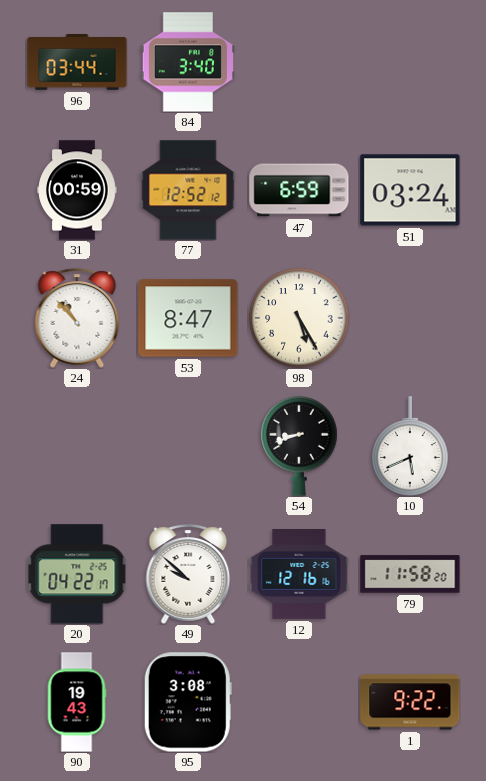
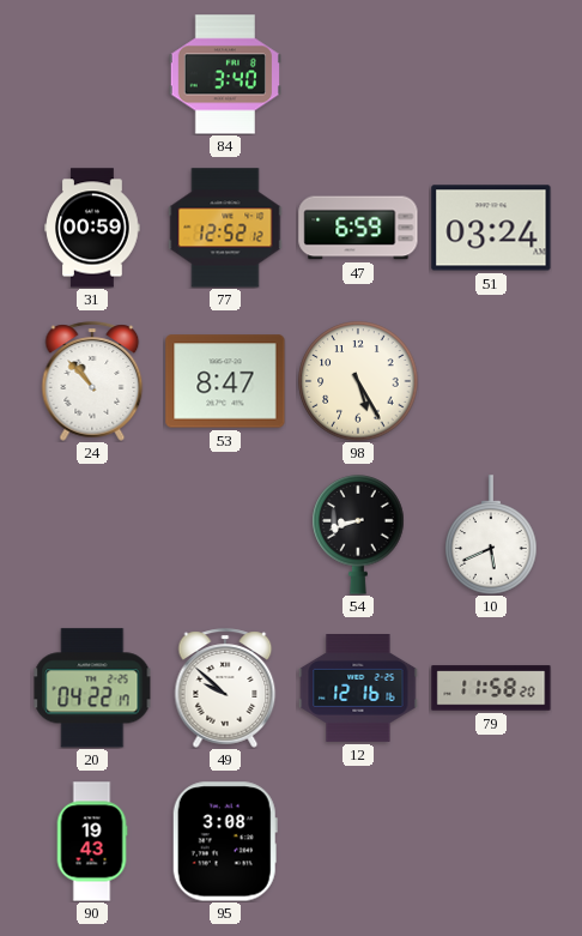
96: 03:44 -> none
1: 9:22 -> none
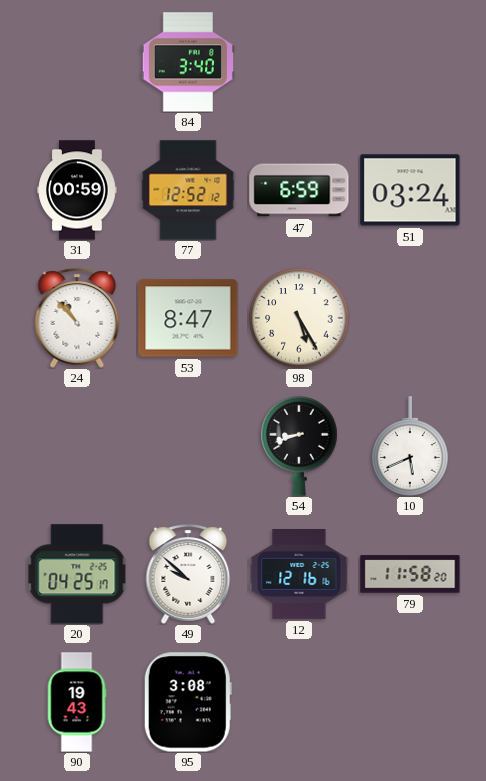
20: 04:22 -> 04:25
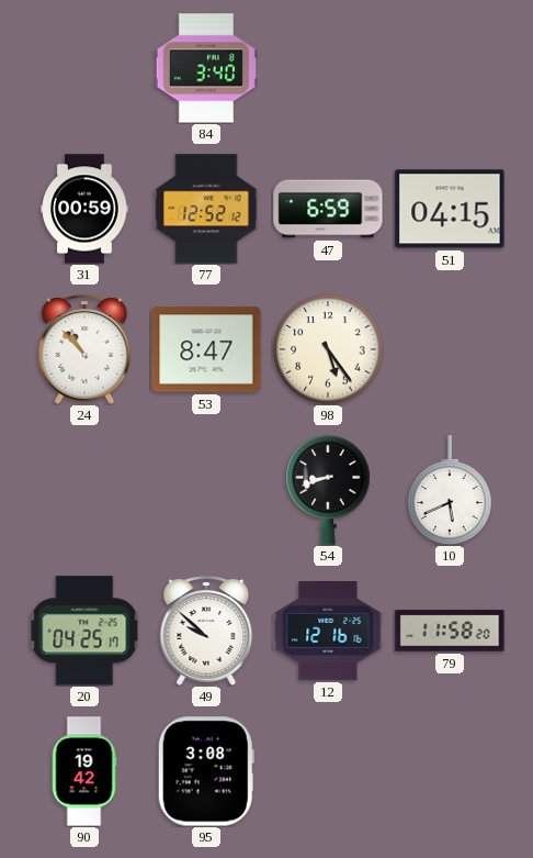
51: 03:24 -> 04:15
98: 5:25 -> 5:24
90: 19:43 -> 19:42
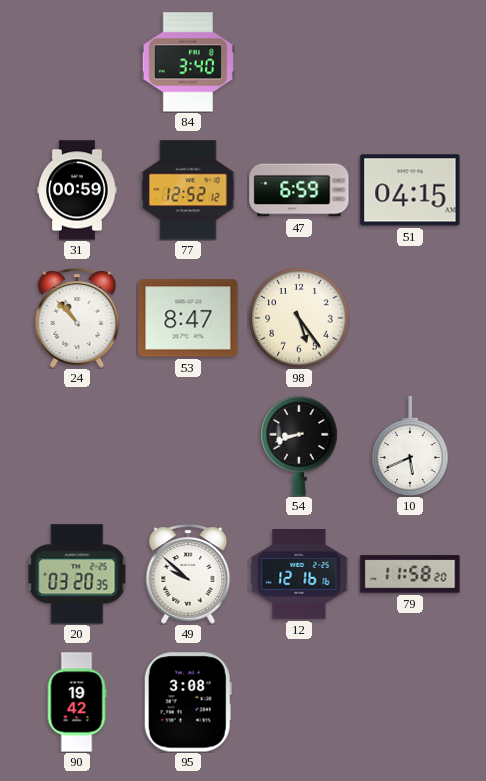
20: 04:25 -> 03:20
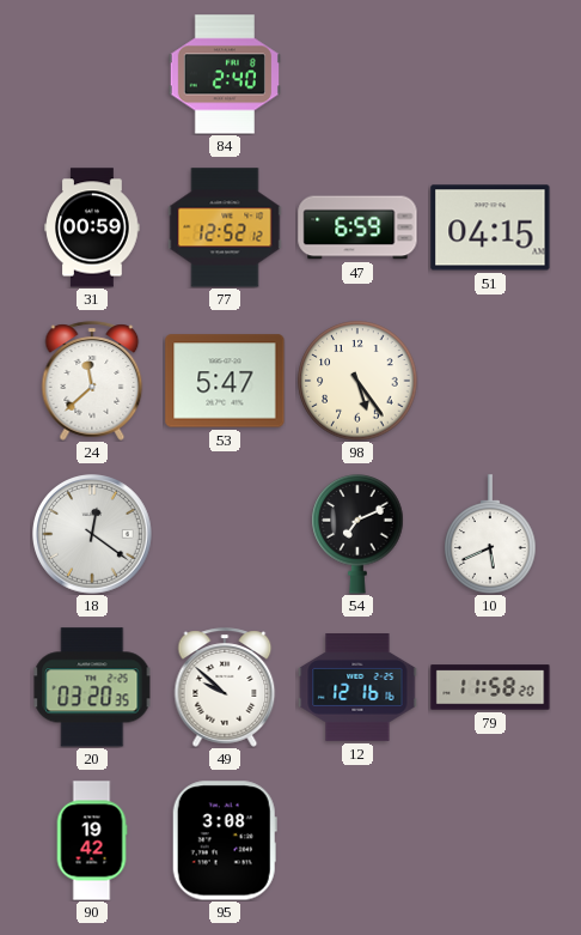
84: 3:40 -> 2:40
24: 10:53 -> 11:38
53: 8:47 -> 5:47
18: none -> 12:21
54: 8:42 -> 7:11
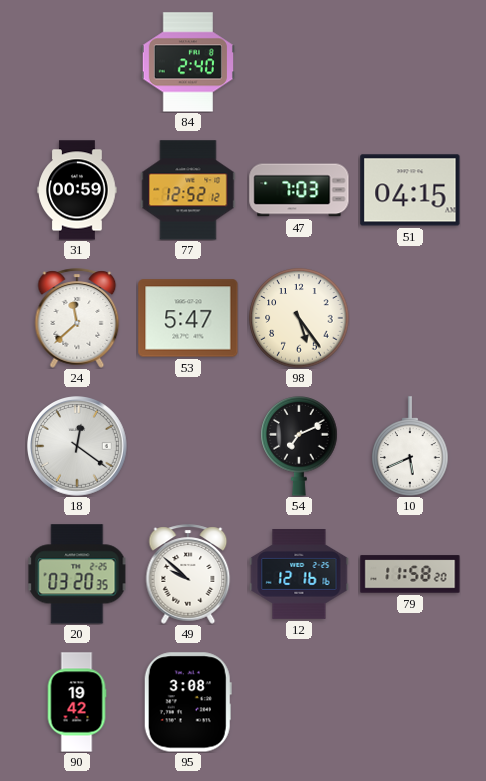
47: 6:59 -> 7:03
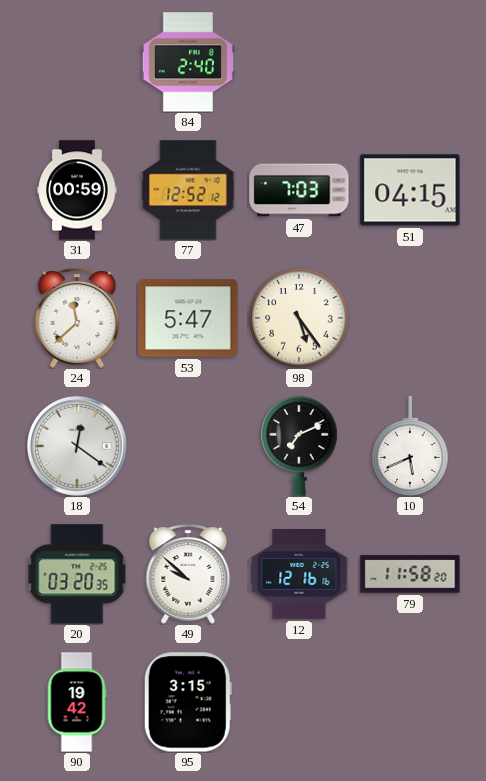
95: 3:08 -> 3:15
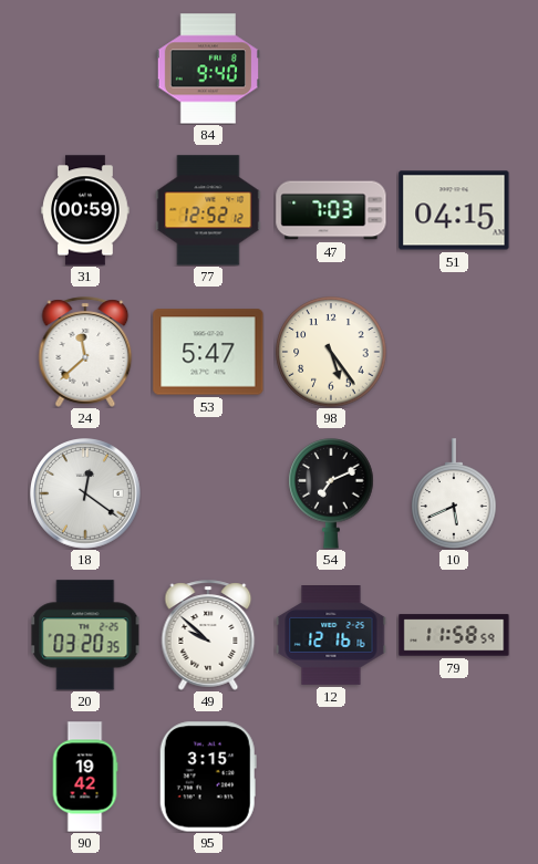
84: 2:40 -> 9:40
79: 11:58:20 -> 11:58:59
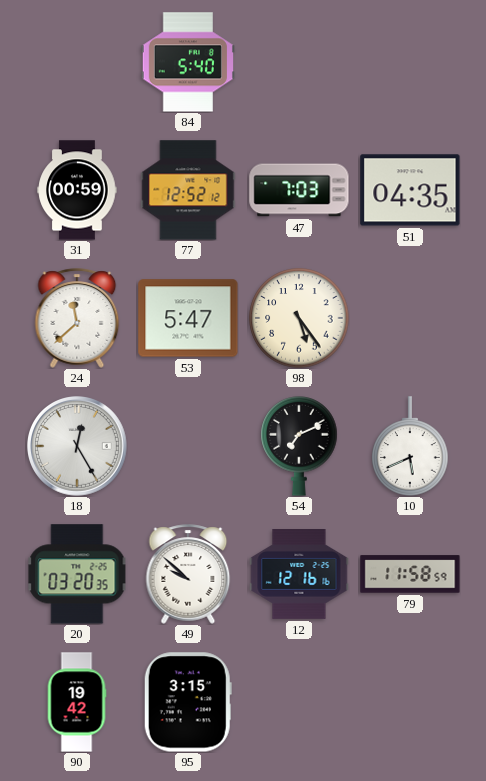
84: 9:40 -> 5:40
51: 04:15 -> 04:35
18: 12:21 -> 12:25
